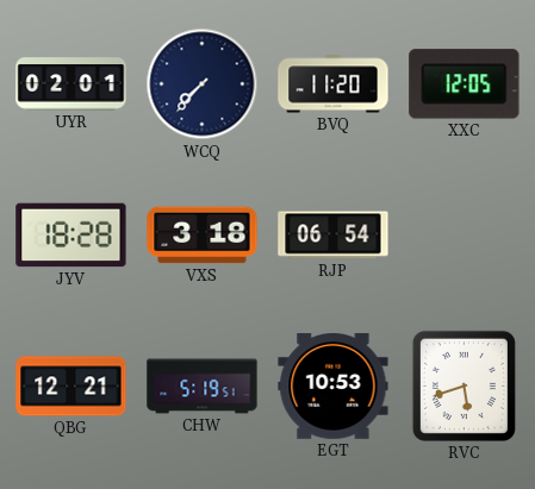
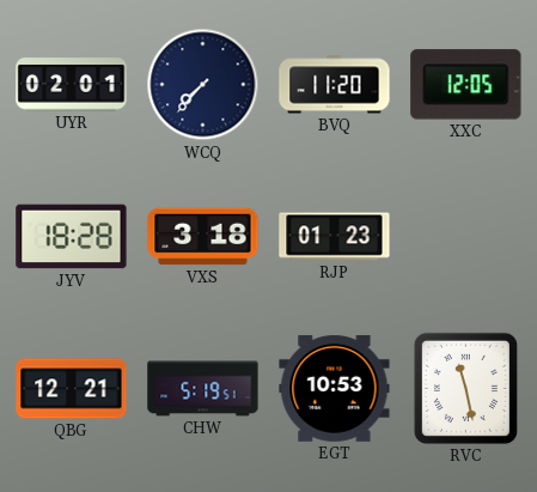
RJP: 06:54 -> 01:23
RVC: 5:42 -> 11:28
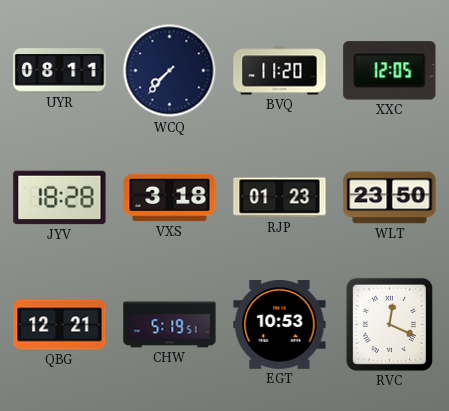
UYR: 02:01 -> 08:11
WLT: none -> 23:50
RVC: 11:28 -> 12:19
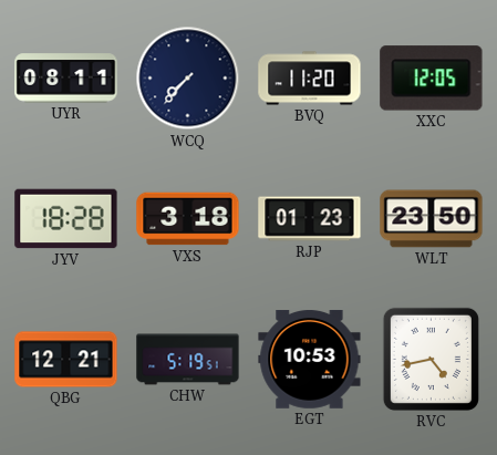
RVC: 12:19 -> 4:43
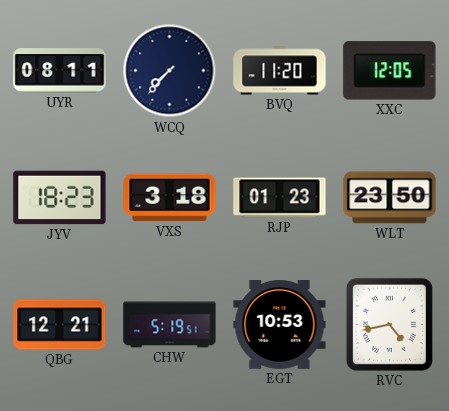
JYV: 18:28 -> 18:23
